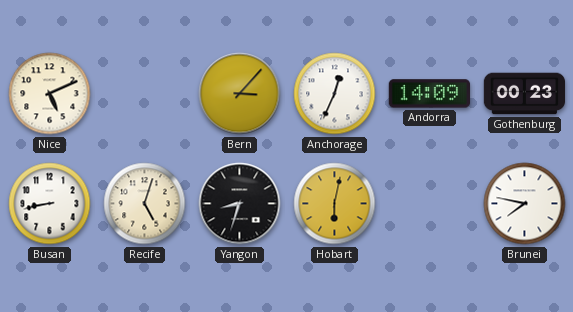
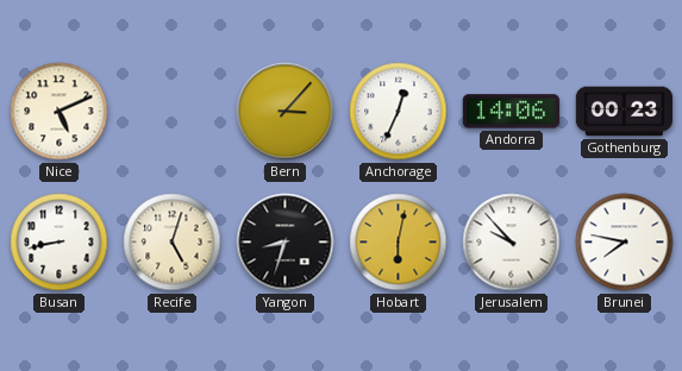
Andorra: 14:09 -> 14:06
Jerusalem: none -> 9:53
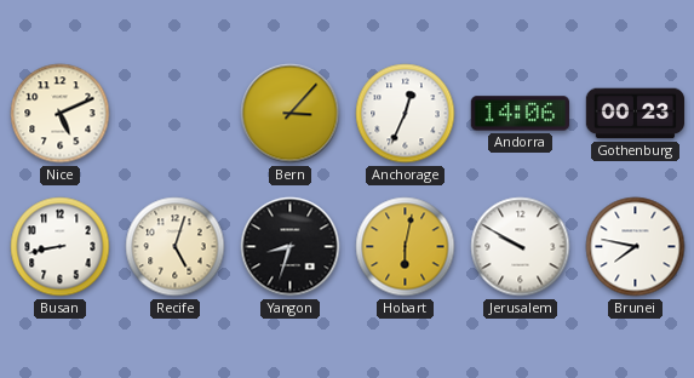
Jerusalem: 9:53 -> 9:50
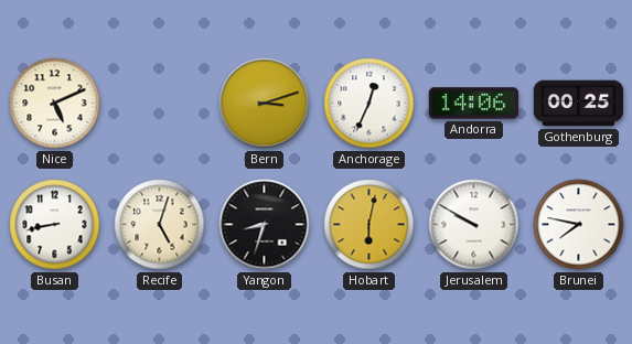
Bern: 3:07 -> 3:12
Gothenburg: 00:23 -> 00:25
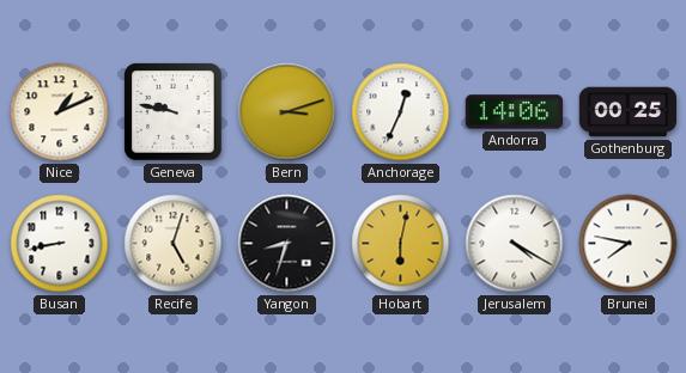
Nice: 5:11 -> 1:11
Geneva: none -> 9:47
Jerusalem: 9:50 -> 4:20
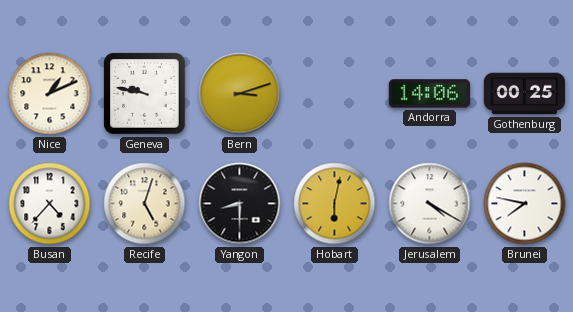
Anchorage: 12:34 -> none
Busan: 8:43 -> 4:37
Yangon: 8:33 -> 8:30
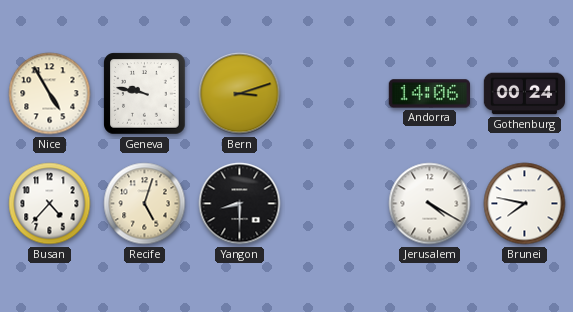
Nice: 1:11 -> 4:55
Gothenburg: 00:25 -> 00:24
Hobart: 6:02 -> none
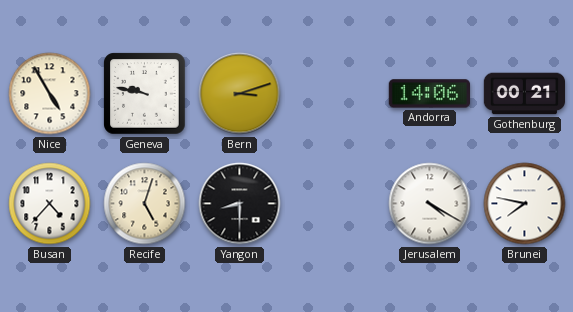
Gothenburg: 00:24 -> 00:21
